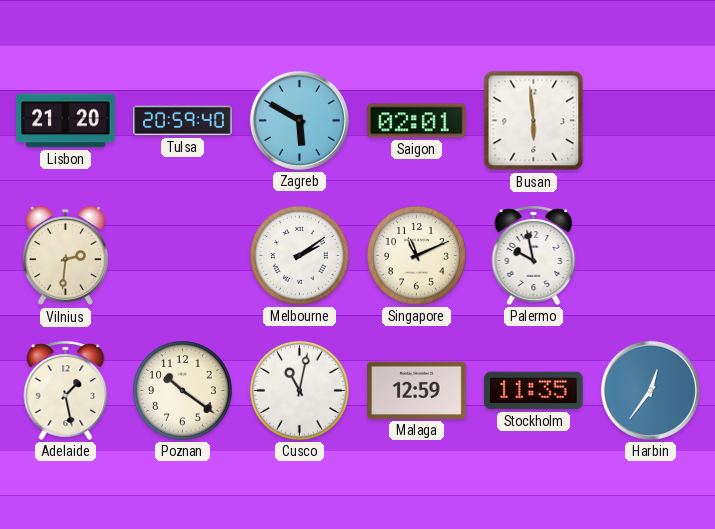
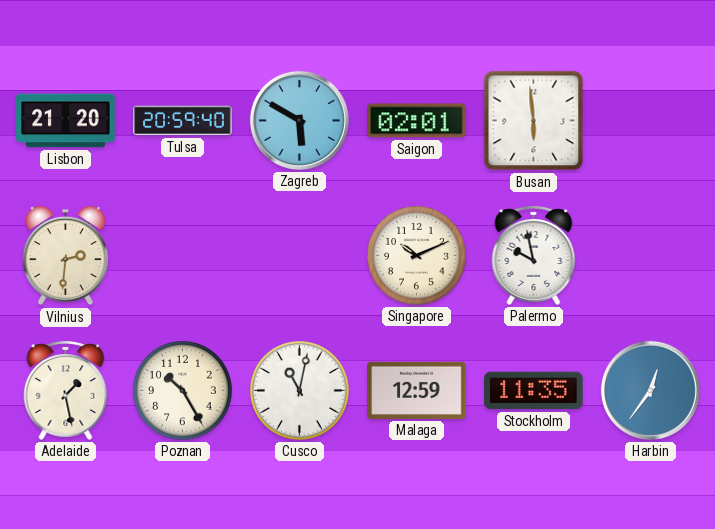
Melbourne: 2:09 -> none
Singapore: 11:11 -> 10:11
Poznan: 10:21 -> 10:25
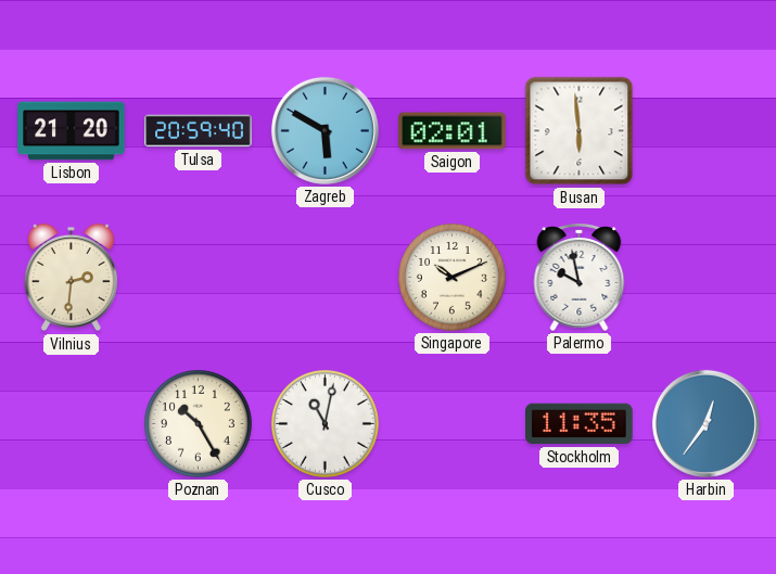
Adelaide: 1:28 -> none
Malaga: 12:59 -> none
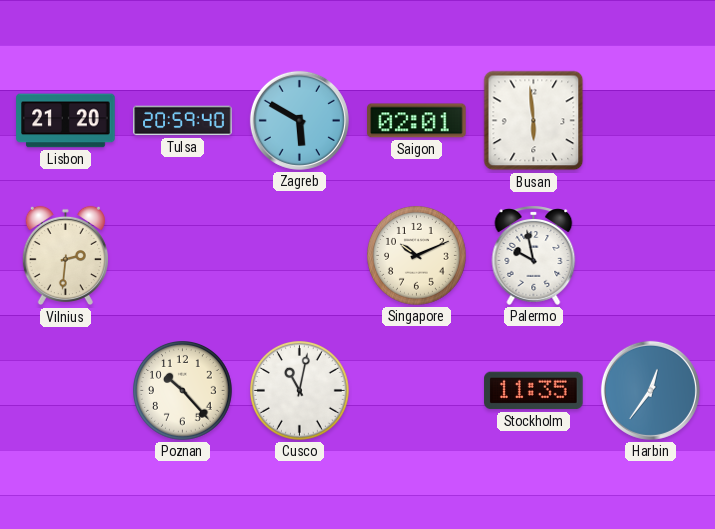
Poznan: 10:25 -> 10:23
